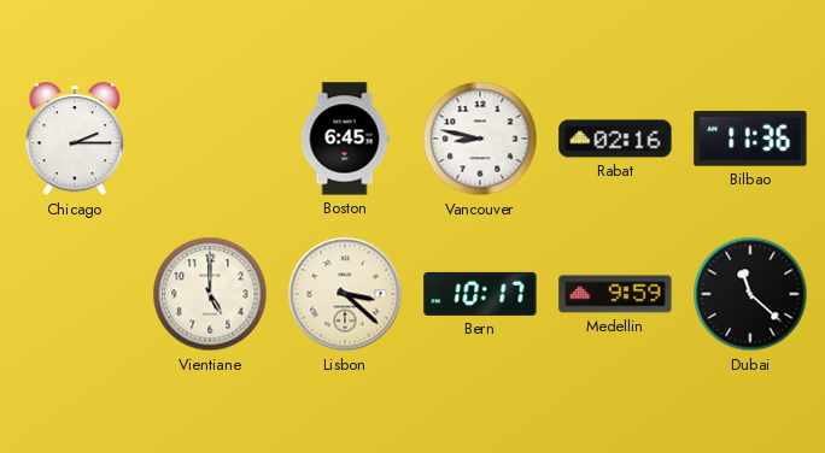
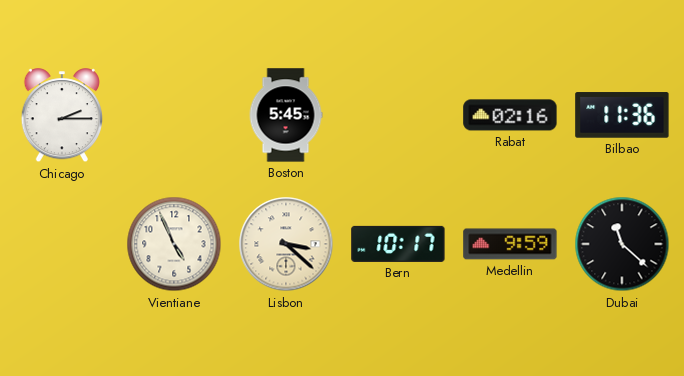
Boston: 6:45 -> 5:45
Vancouver: 8:47 -> none
Vientiane: 5:00 -> 4:56
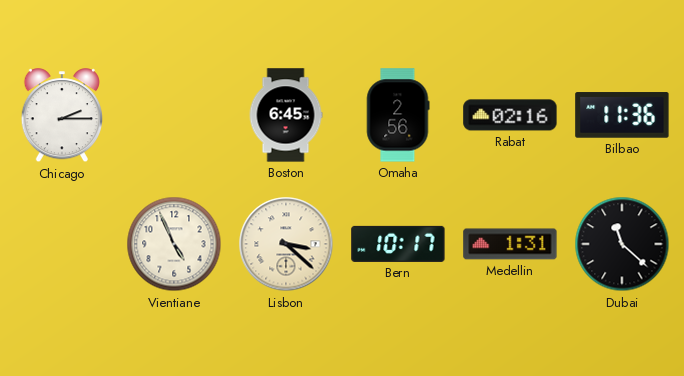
Boston: 5:45 -> 6:45
Omaha: none -> 2:56
Medellin: 9:59 -> 1:31
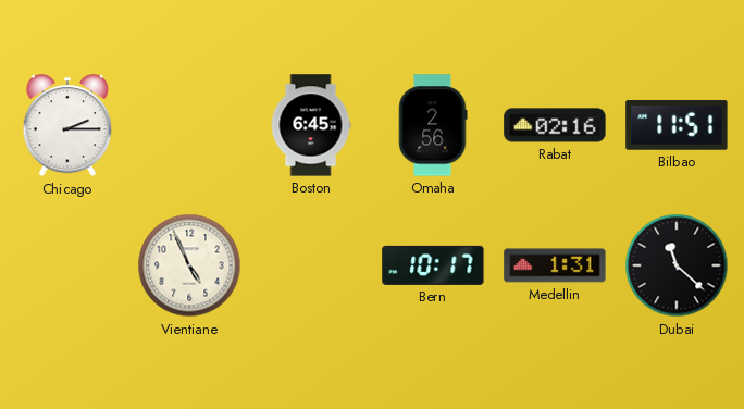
Bilbao: 11:36 -> 11:51
Lisbon: 3:22 -> none
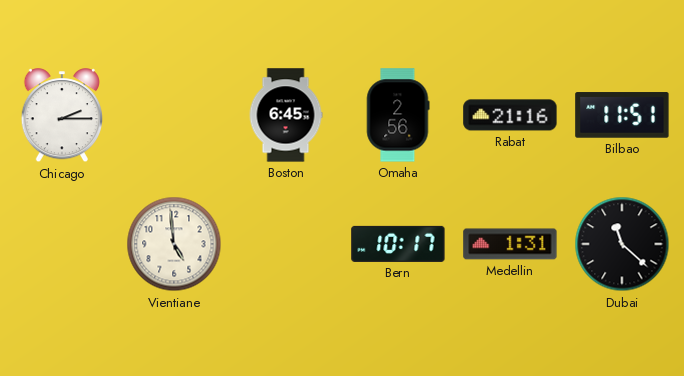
Rabat: 02:16 -> 21:16
Vientiane: 4:56 -> 4:59
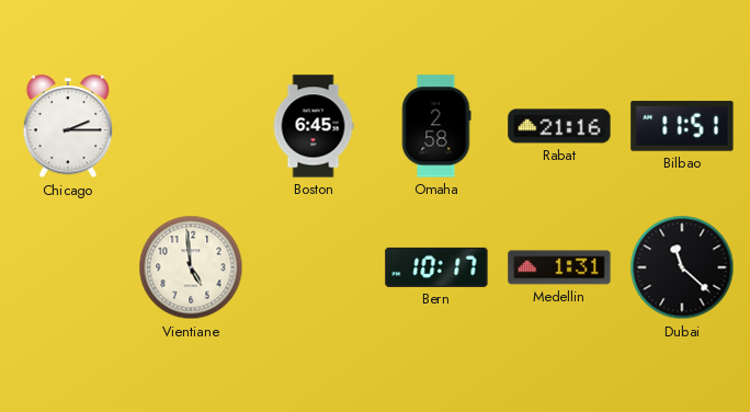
Omaha: 2:56 -> 2:58
